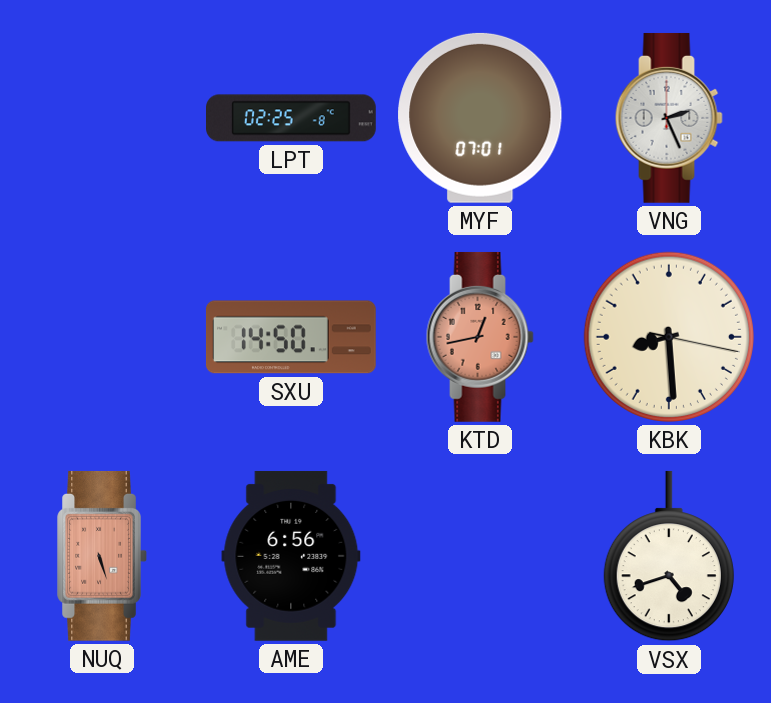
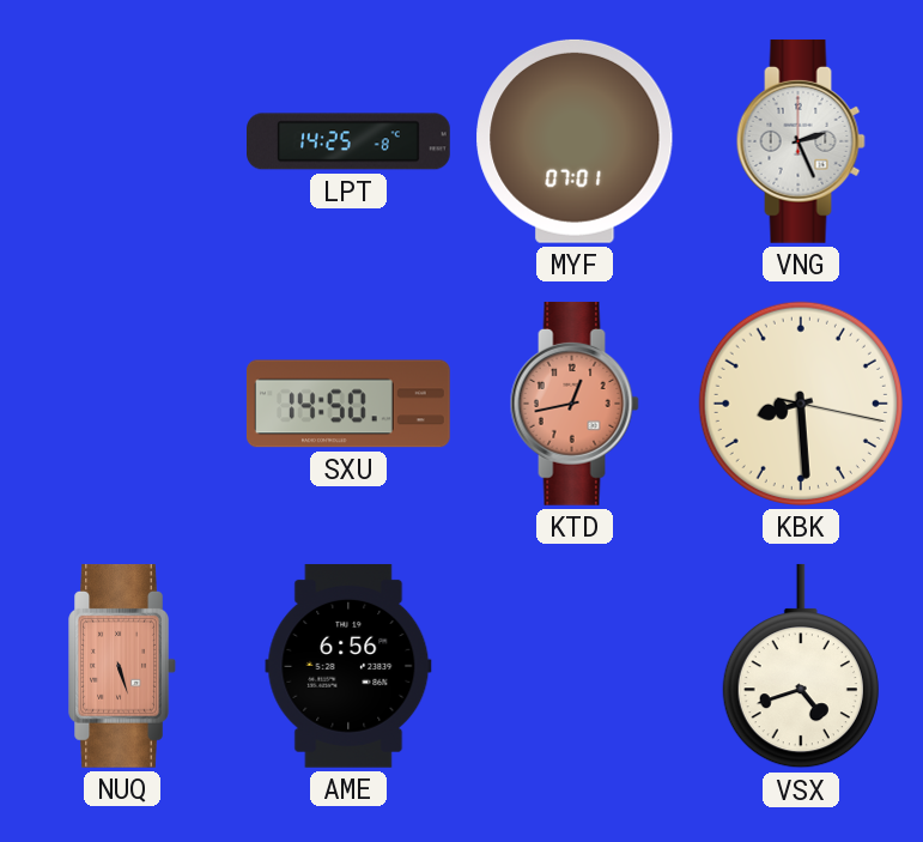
LPT: 02:25 -> 14:25
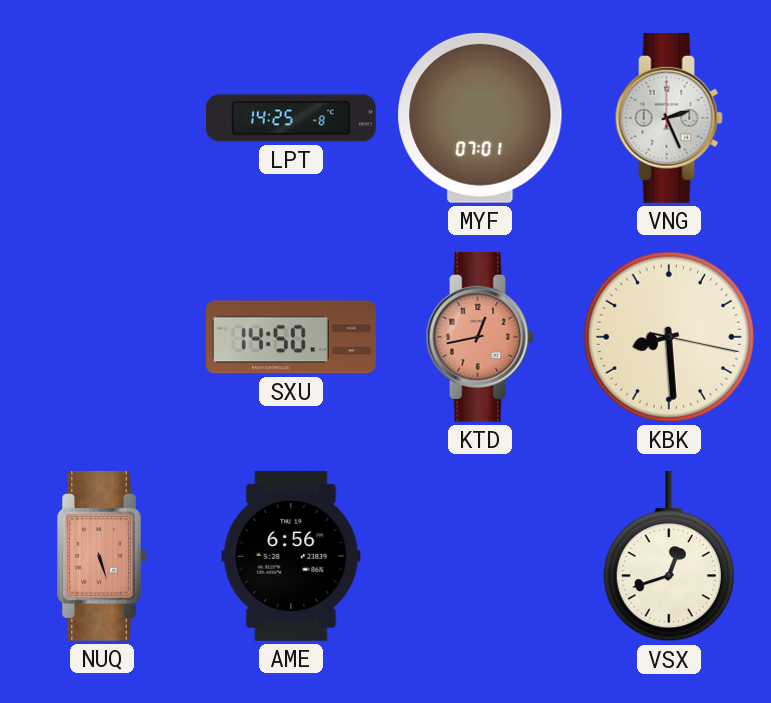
VSX: 4:42 -> 12:42
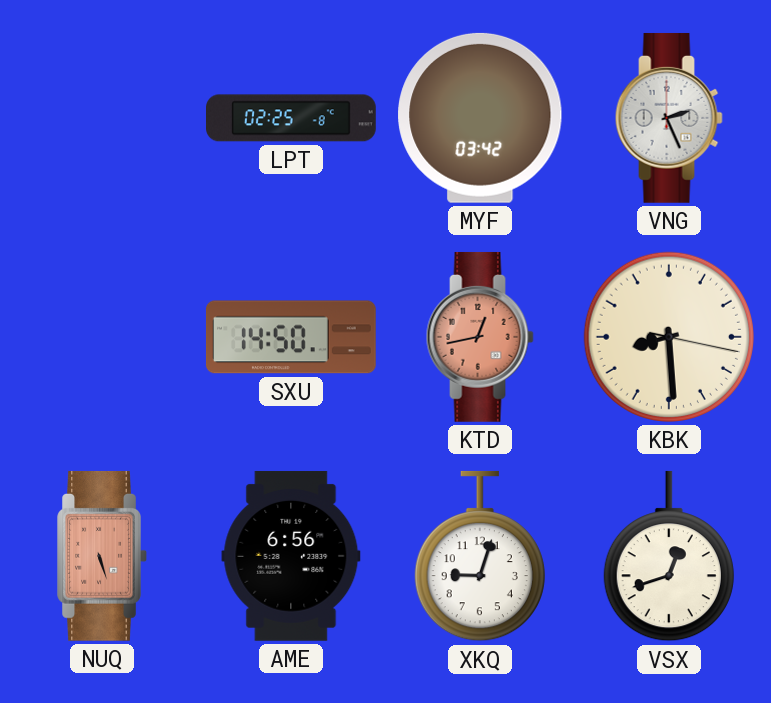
LPT: 14:25 -> 02:25
MYF: 07:01 -> 03:42
XKQ: none -> 9:03
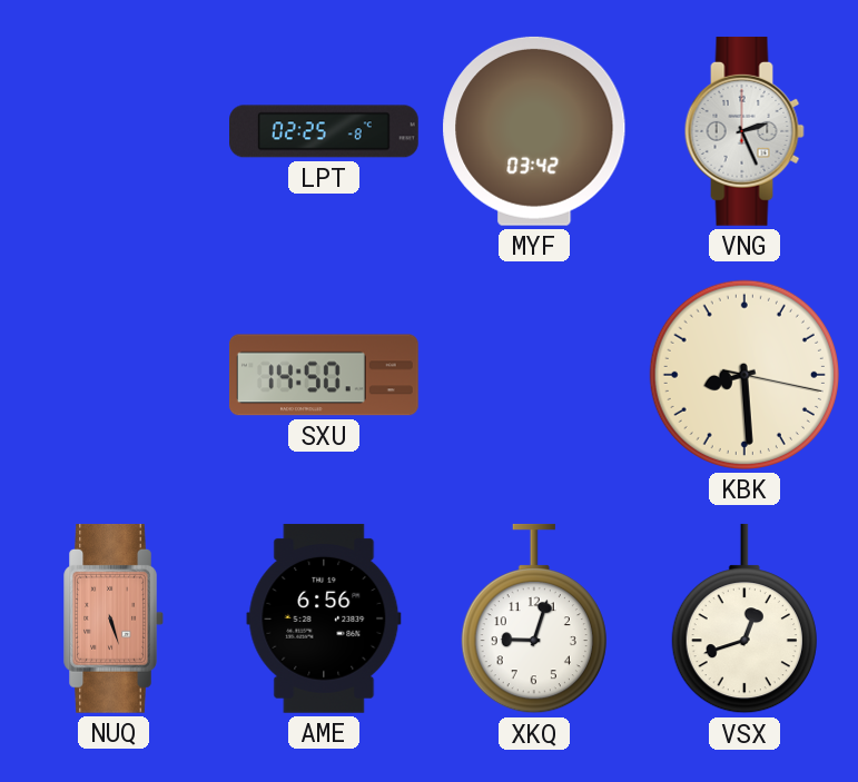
KTD: 12:43 -> none
